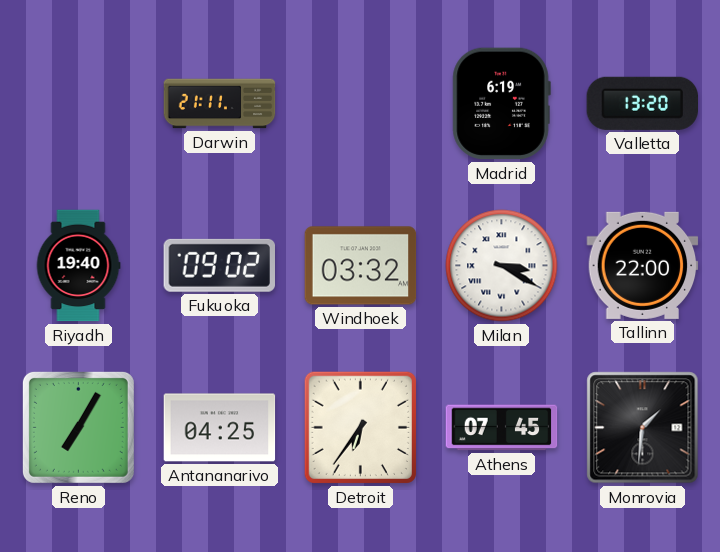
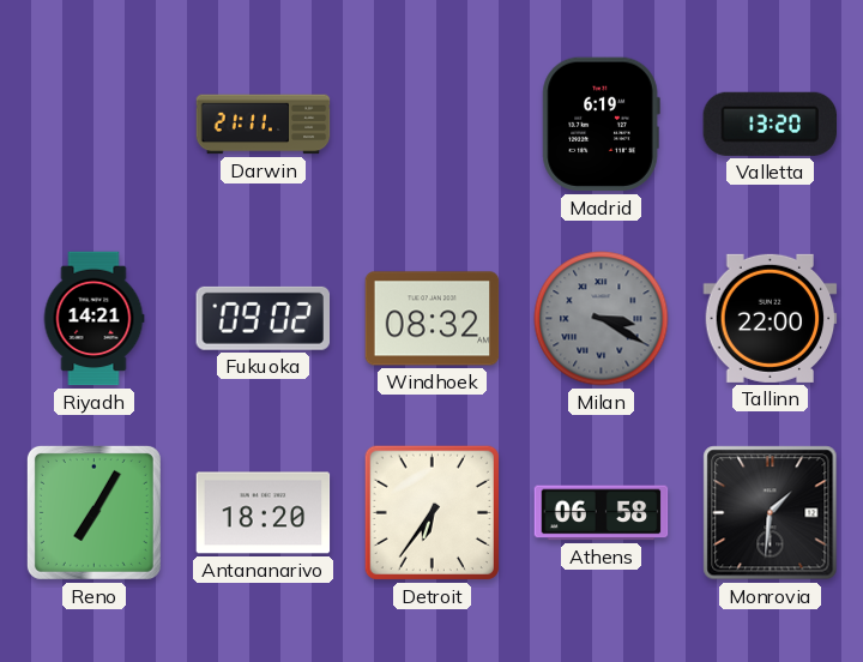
Riyadh: 19:40 -> 14:21
Windhoek: 03:32 -> 08:32
Milan dial: white -> grey
Antananarivo: 04:25 -> 18:20
Athens: 07:45 -> 06:58
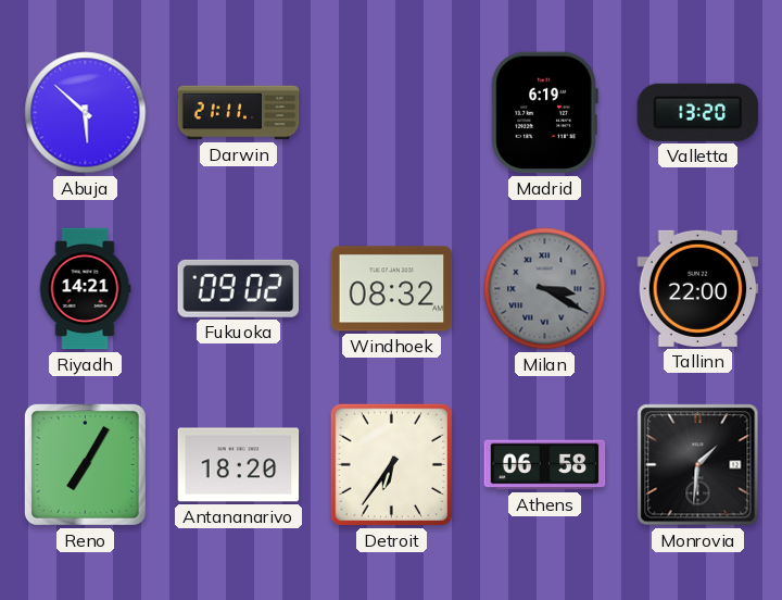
Abuja: none -> 5:52
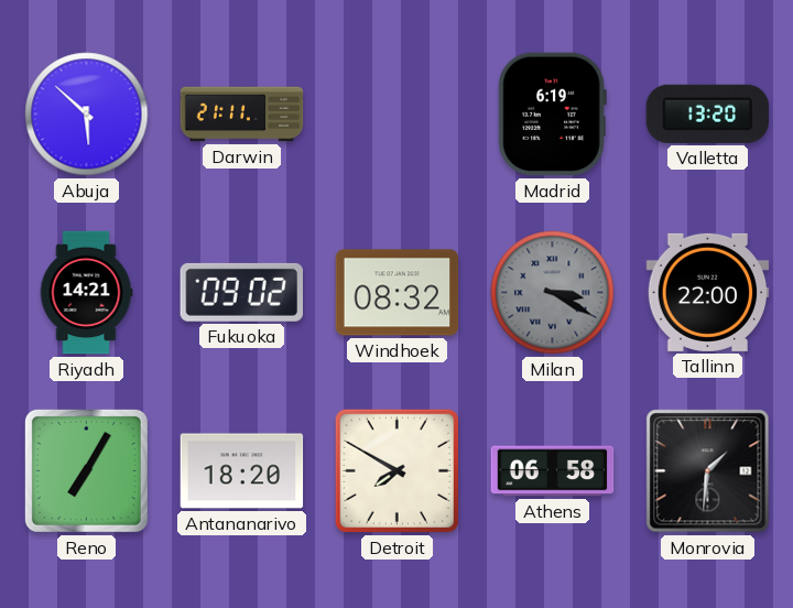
Detroit: 6:36 -> 7:50
